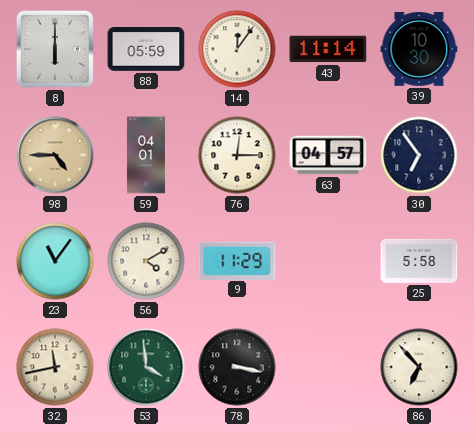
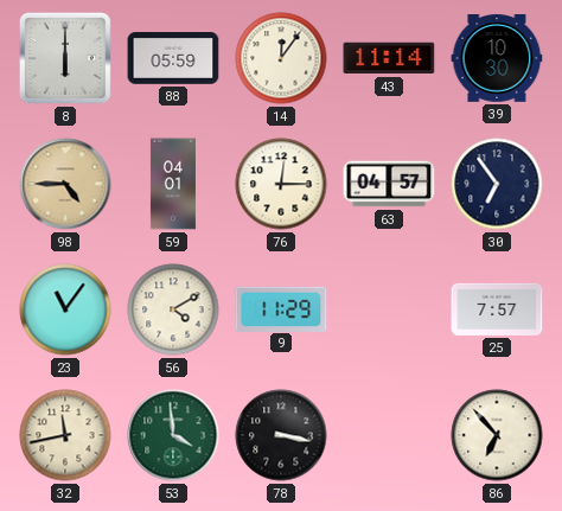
25: 5:58 -> 7:57
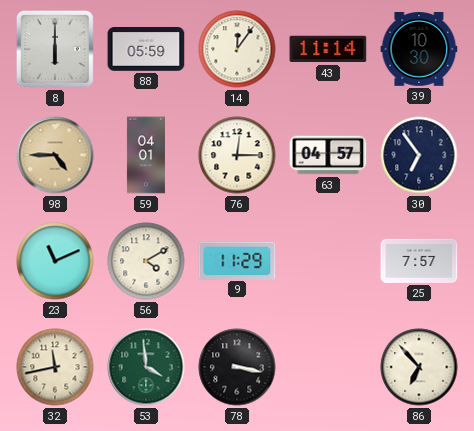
23: 11:06 -> 11:11
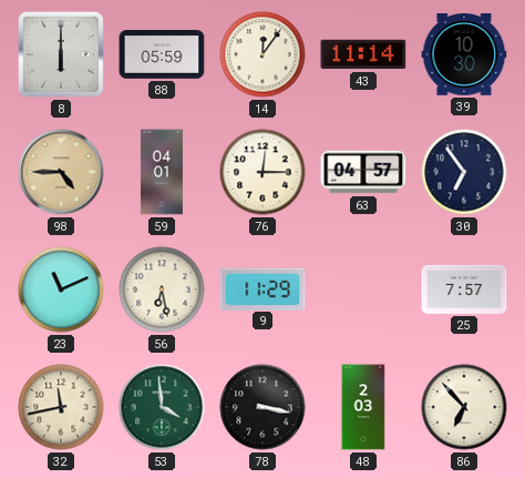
56: 4:10 -> 6:28
48: none -> 2:03
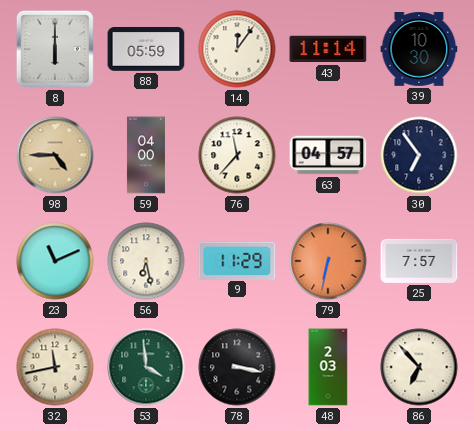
59: 04:01 -> 04:00
76: 12:15 -> 11:37
79: none -> 6:32
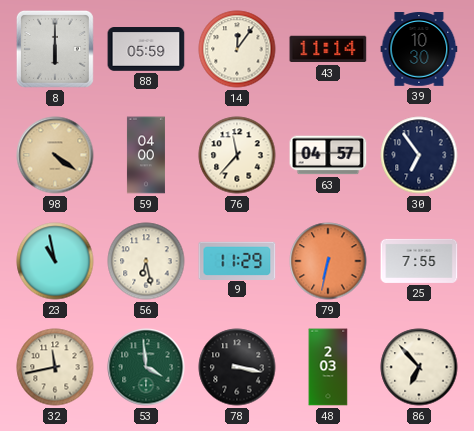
98: 4:45 -> 4:21
23: 11:11 -> 10:58
25: 7:57 -> 7:55
